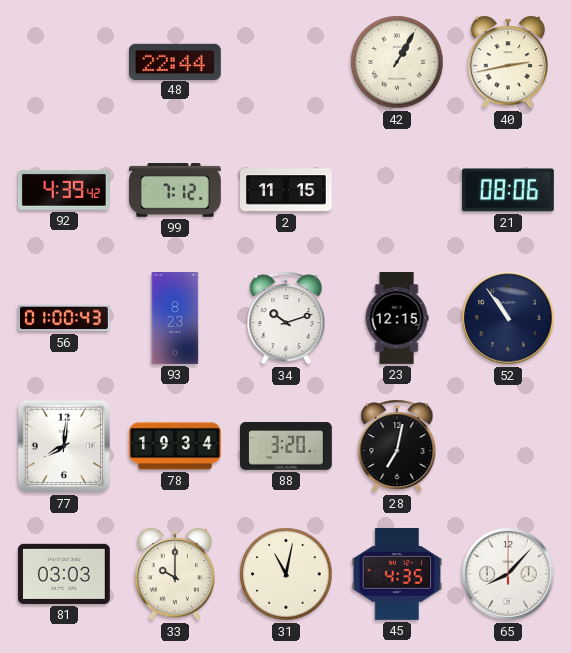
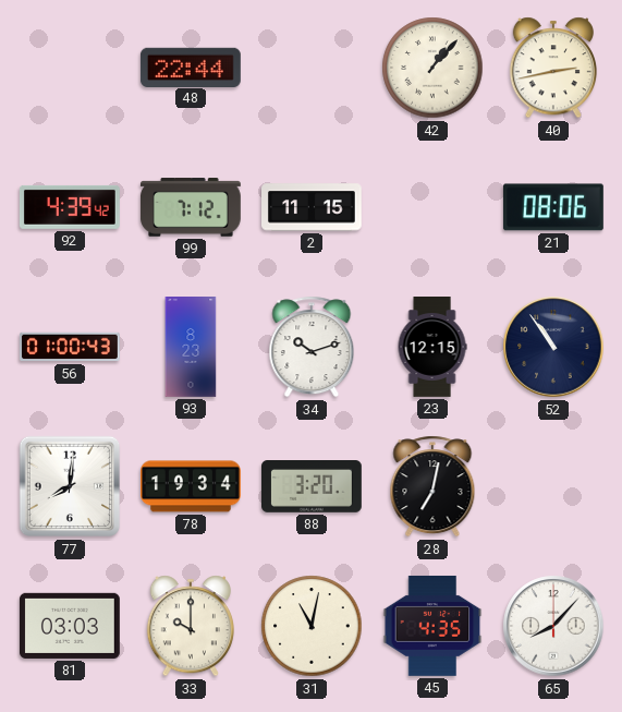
42: 1:05 -> 1:07
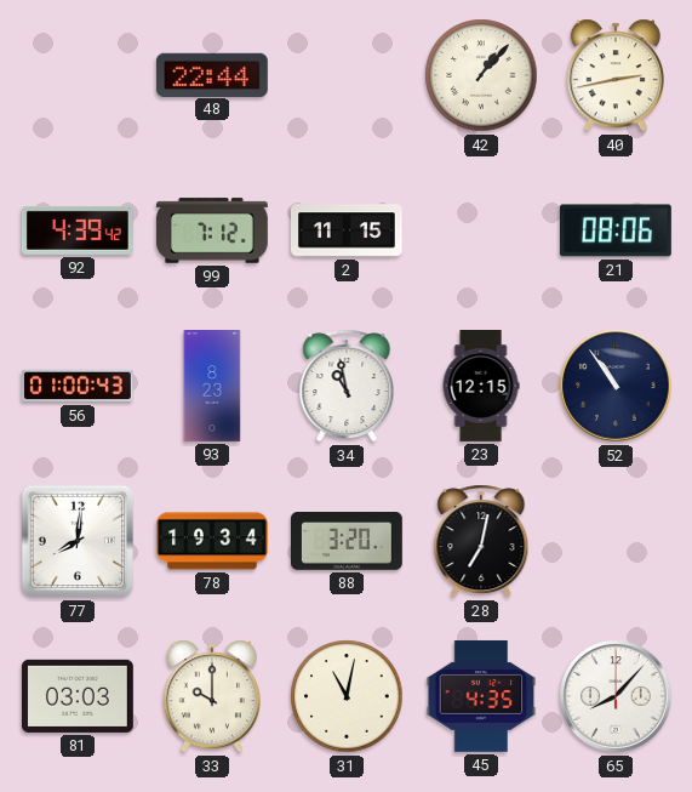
34: 10:12 -> 10:58
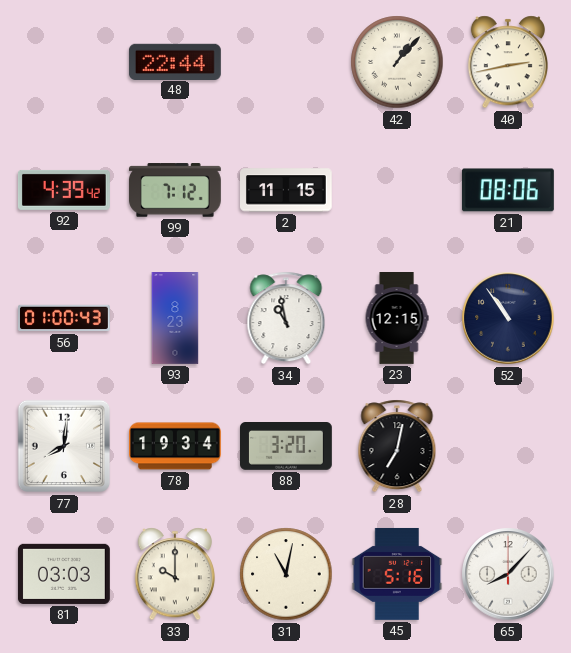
45: 4:35 -> 5:16
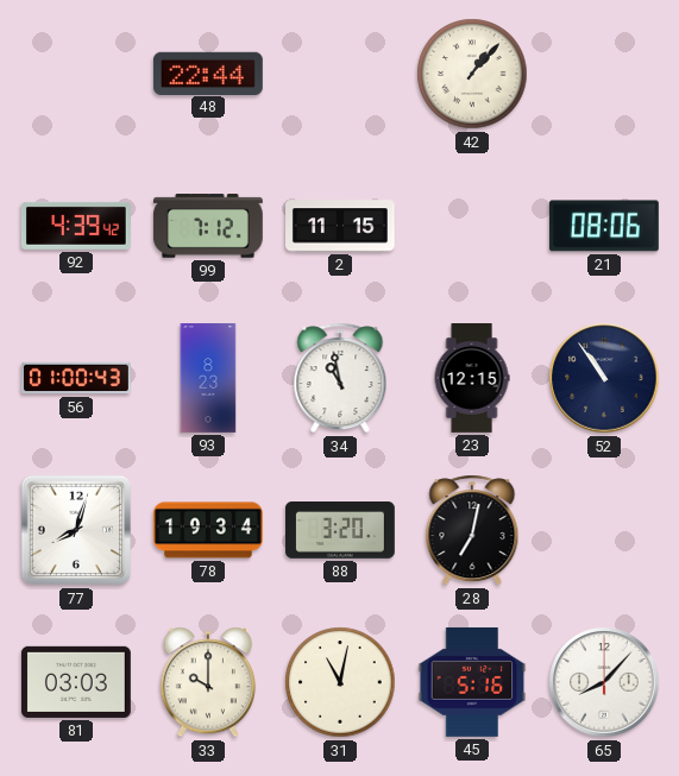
40: 2:43 -> none
77: 8:01 -> 8:03
